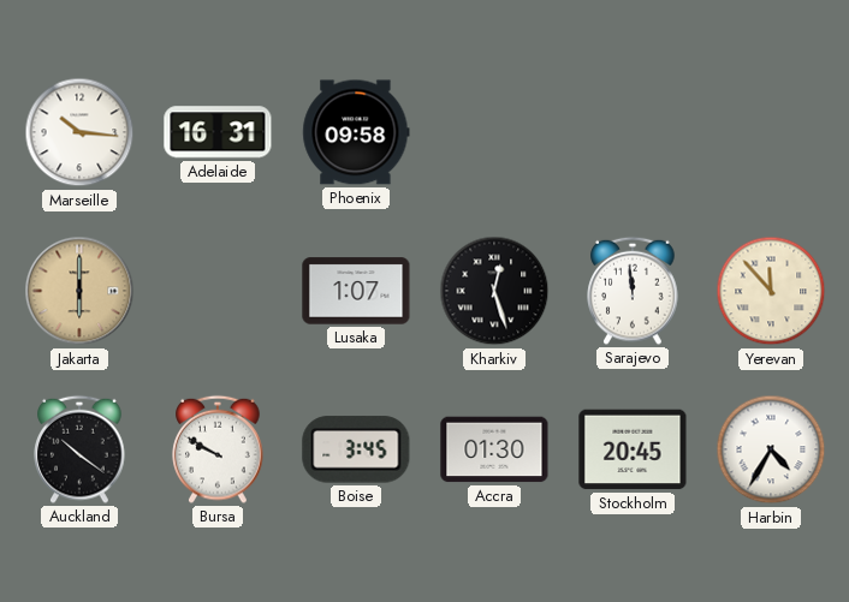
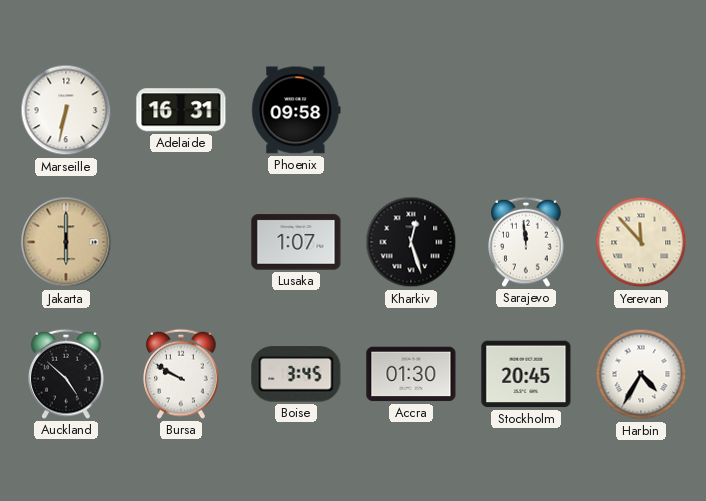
Marseille: 10:16 -> 6:32
Auckland: 10:21 -> 4:52
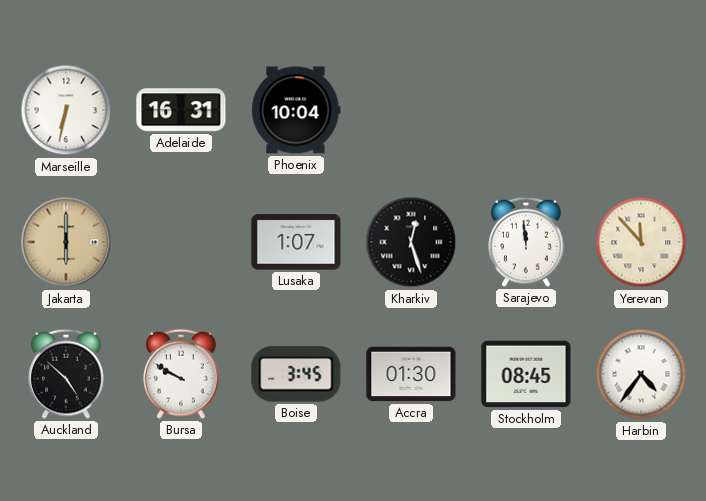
Phoenix: 09:58 -> 10:04
Stockholm: 20:45 -> 08:45
Harbin: 4:35 -> 4:36
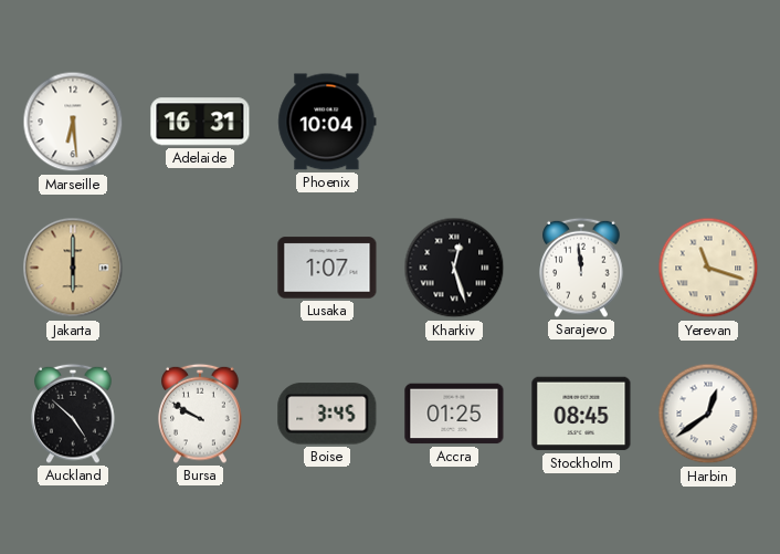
Marseille: 6:32 -> 6:29
Yerevan: 11:53 -> 11:18
Accra: 01:30 -> 01:25
Harbin: 4:36 -> 12:39
